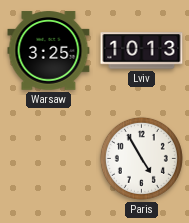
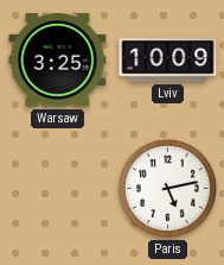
Lviv: 10:13 -> 10:09
Paris: 4:55 -> 5:13
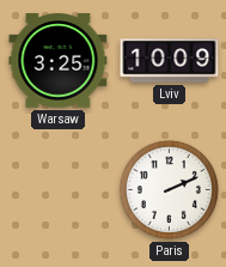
Paris: 5:13 -> 2:11
